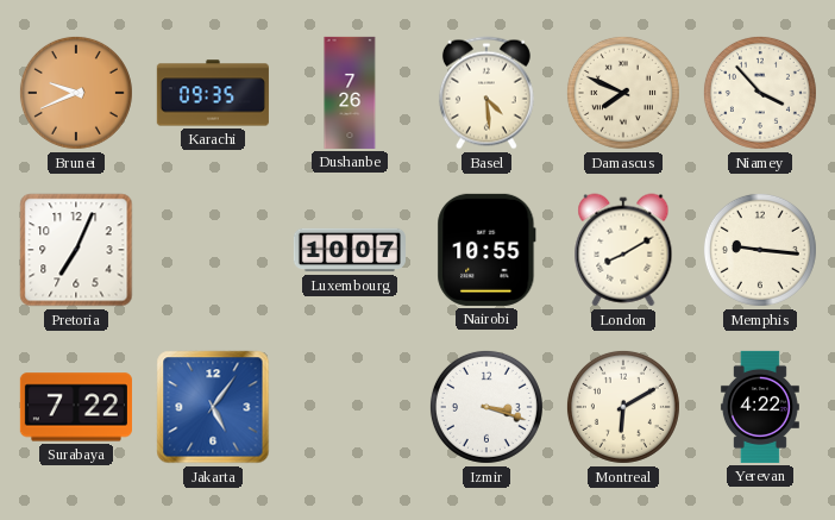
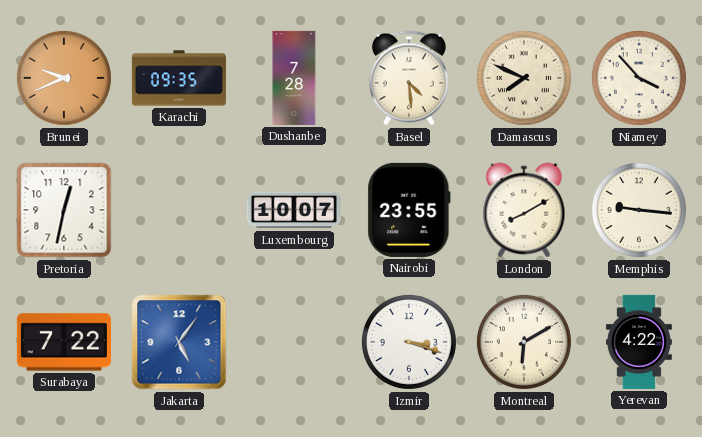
Dushanbe: 7:26 -> 7:28
Pretoria: 7:04 -> 12:32
Nairobi: 10:55 -> 23:55
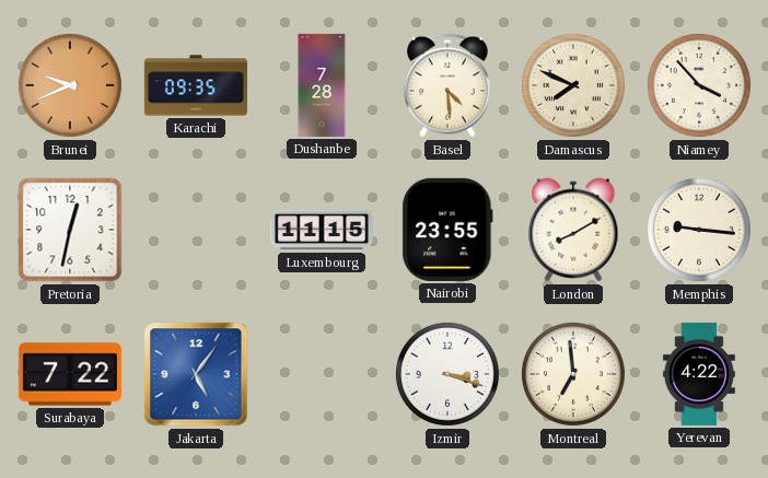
Luxembourg: 10:07 -> 11:15
Montreal: 6:10 -> 6:59
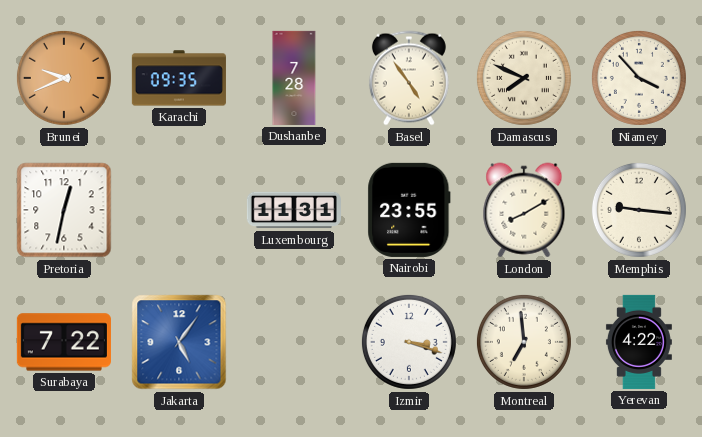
Basel: 4:29 -> 4:54
Luxembourg: 11:15 -> 11:31
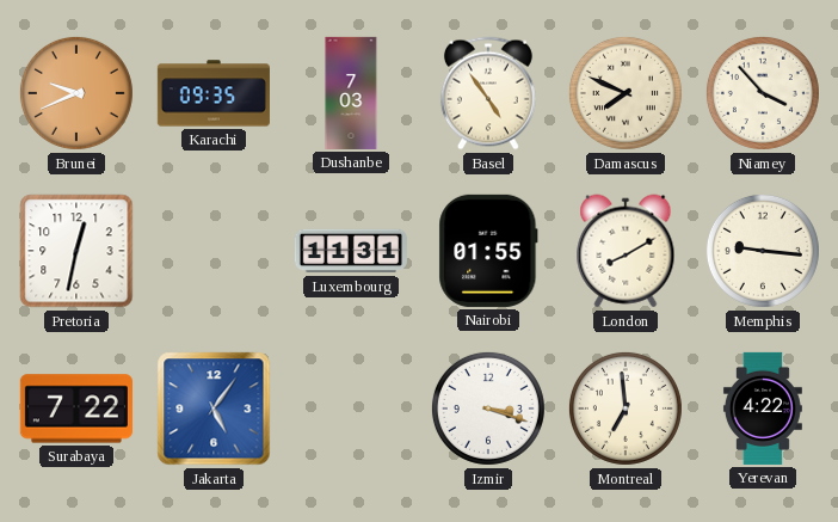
Dushanbe: 7:28 -> 7:03
Nairobi: 23:55 -> 01:55
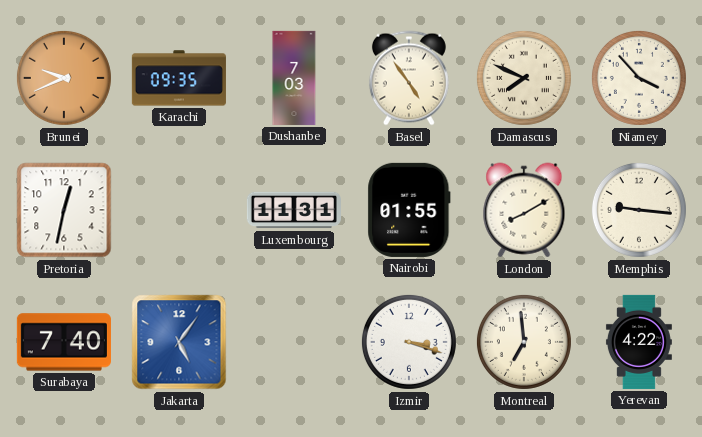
Surabaya: 7:22 -> 7:40
